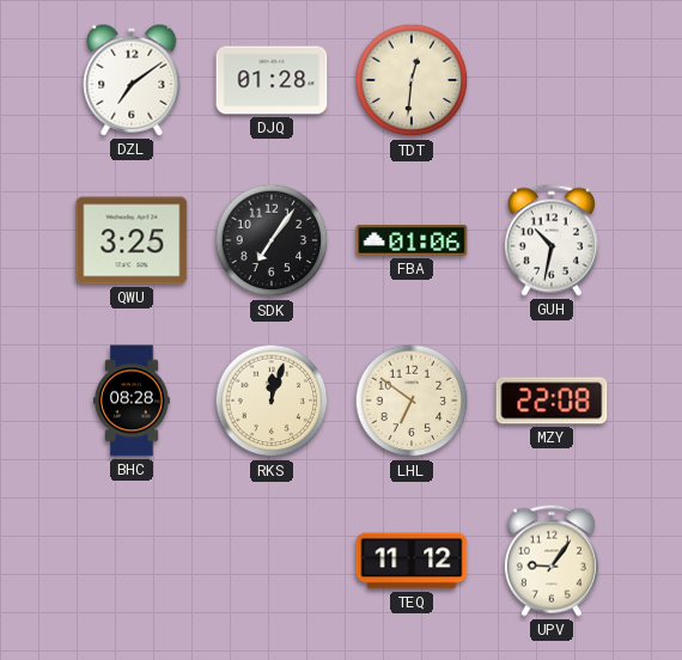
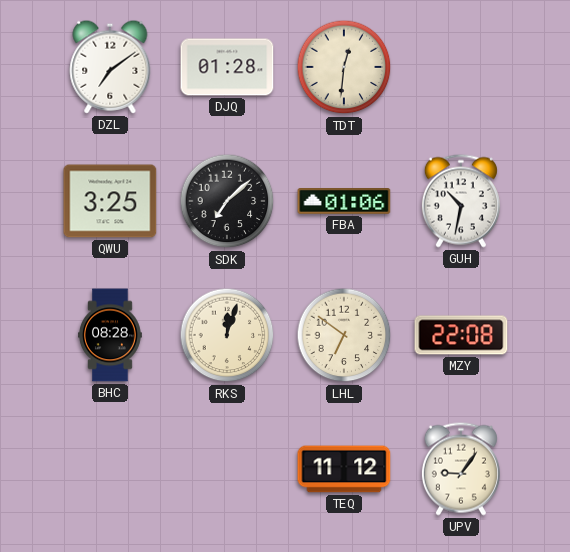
SDK: 7:06 -> 7:08
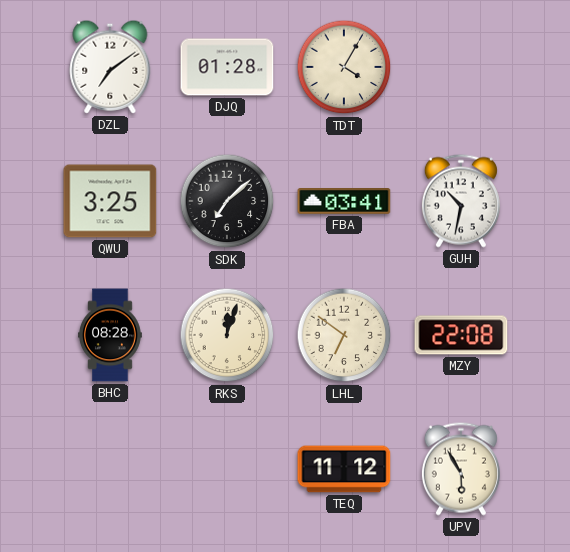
TDT: 12:31 -> 4:05
FBA: 01:06 -> 03:41
UPV: 9:06 -> 5:55
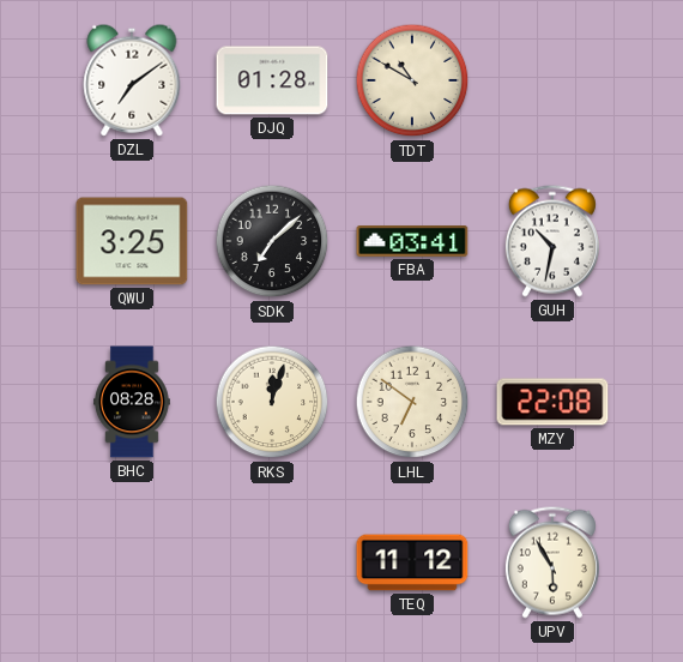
TDT: 4:05 -> 10:50
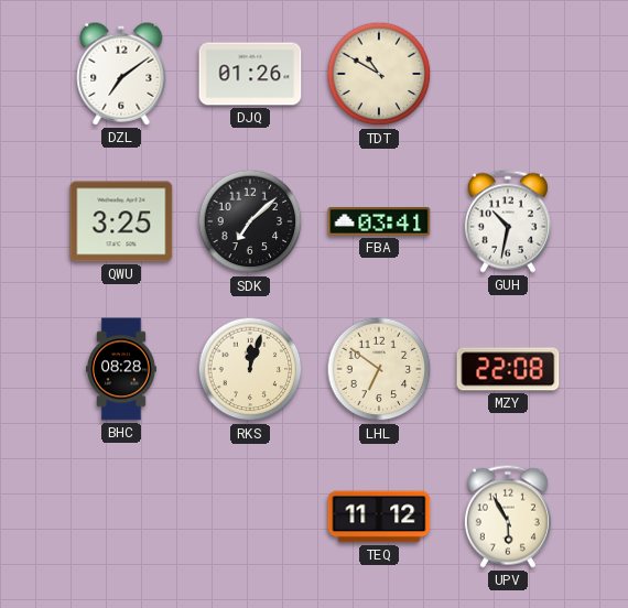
DJQ: 01:28 -> 01:26
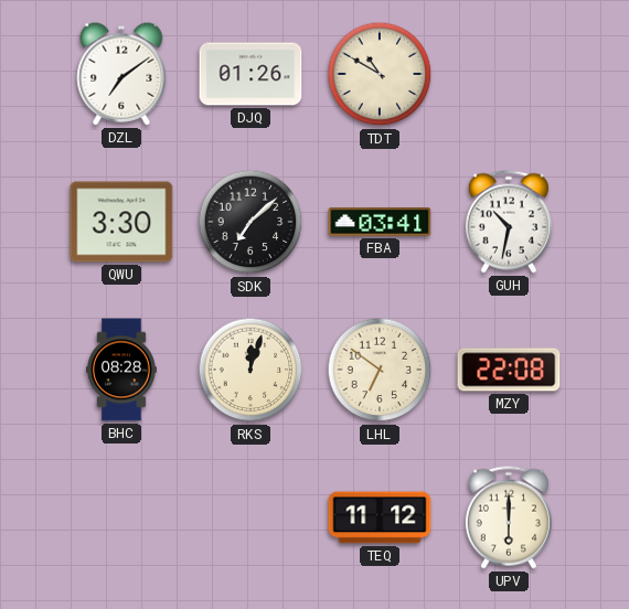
QWU: 3:25 -> 3:30
UPV: 5:55 -> 6:00
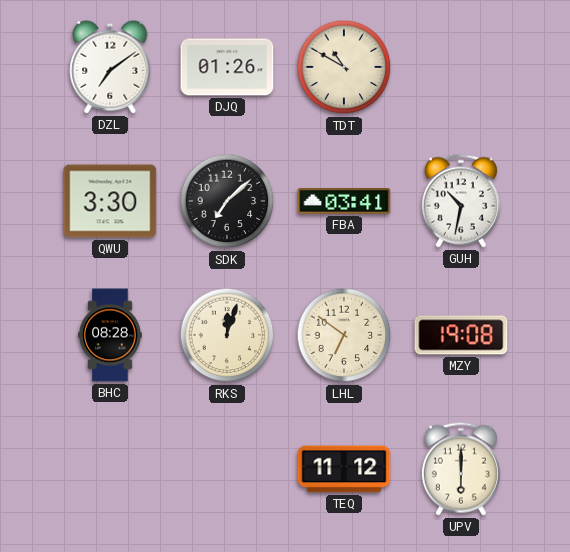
MZY: 22:08 -> 19:08
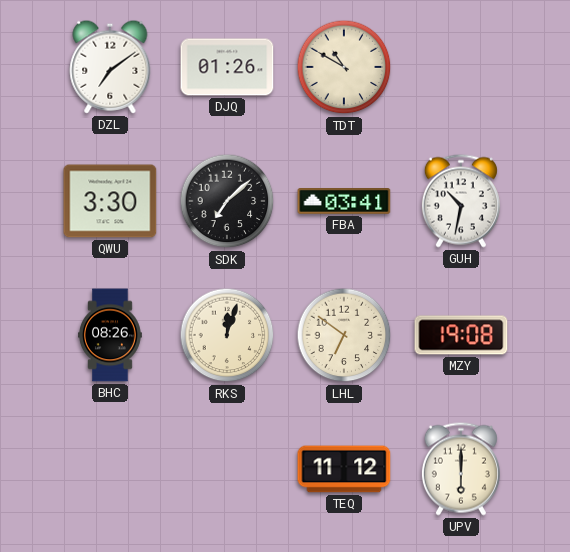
BHC: 08:28 -> 08:26
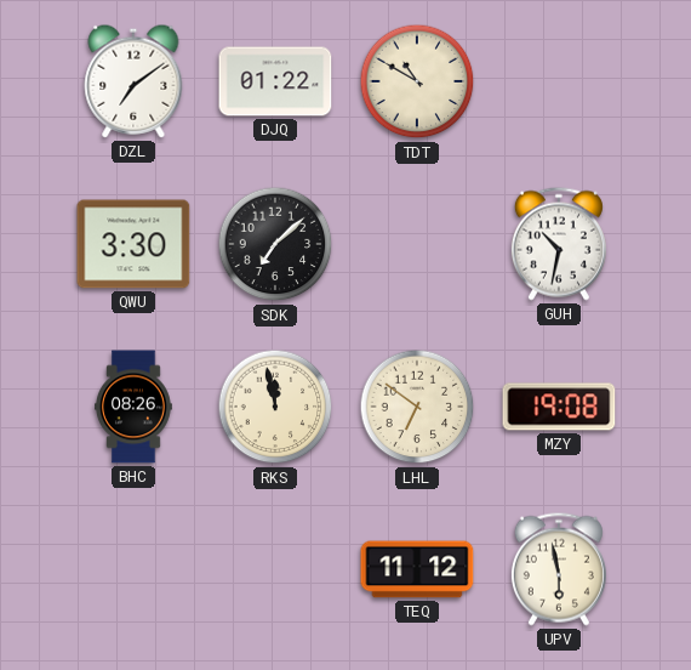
DJQ: 01:26 -> 01:22
FBA: 03:41 -> none
RKS: 12:03 -> 11:58
UPV: 6:00 -> 5:58
